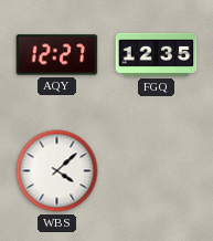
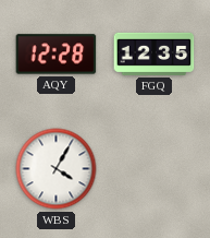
AQY: 12:27 -> 12:28
WBS: 4:08 -> 4:05
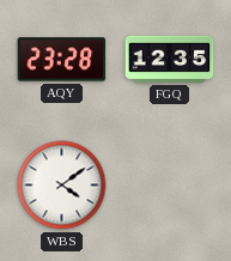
AQY: 12:28 -> 23:28
WBS: 4:05 -> 4:09
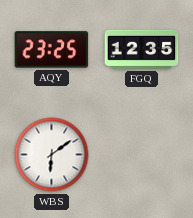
AQY: 23:28 -> 23:25
WBS: 4:09 -> 6:09
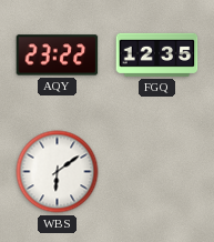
AQY: 23:25 -> 23:22
